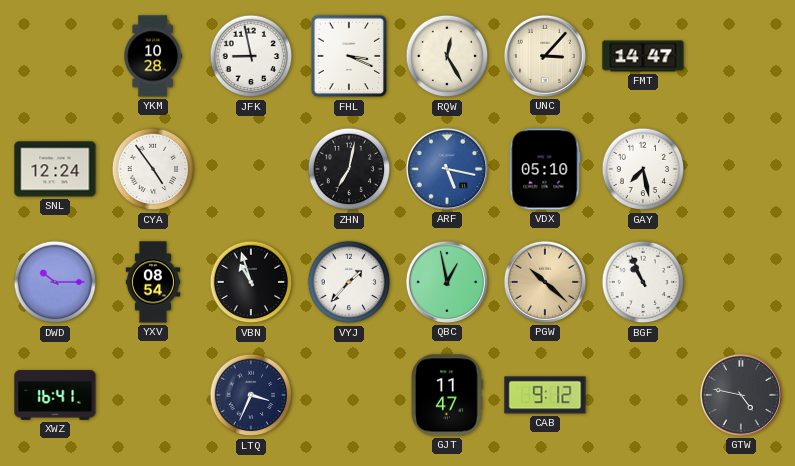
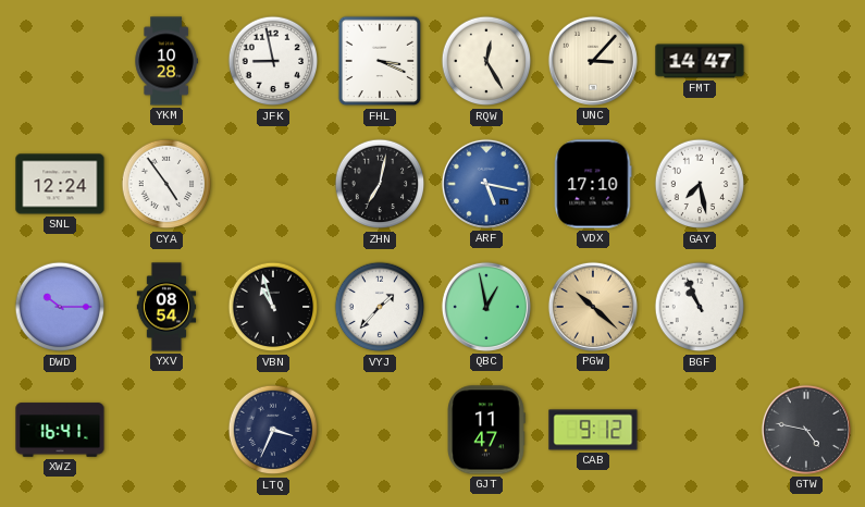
VDX: 05:10 -> 17:10
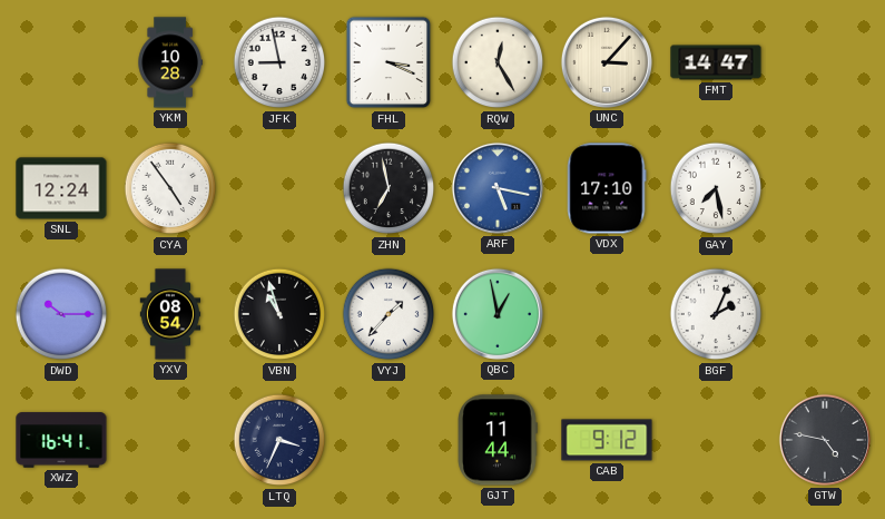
ZHN: 7:02 -> 6:58
PGW: 10:22 -> none
BGF: 10:56 -> 2:04
GJT: 11:47 -> 11:44
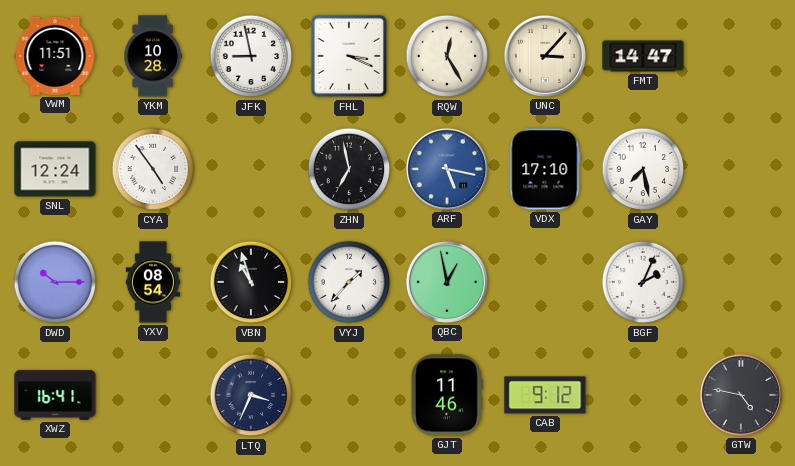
VWM: none -> 11:51
GJT: 11:44 -> 11:46
